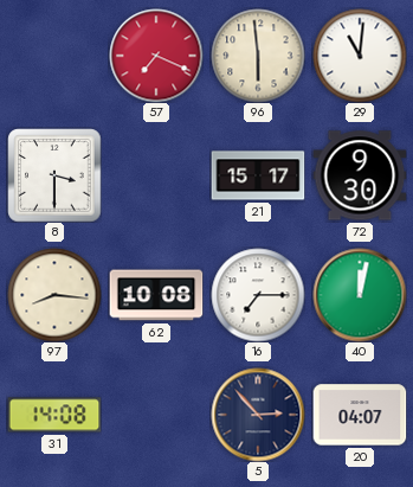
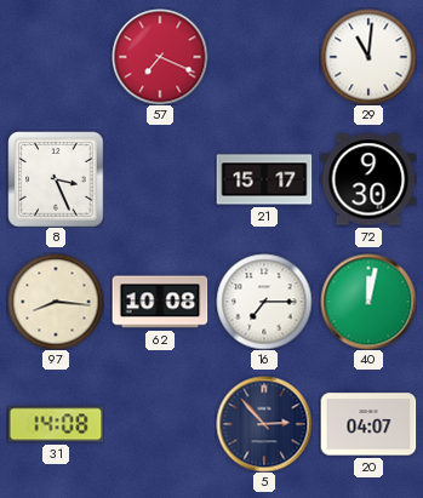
96: 5:59 -> none
8: 3:30 -> 3:26
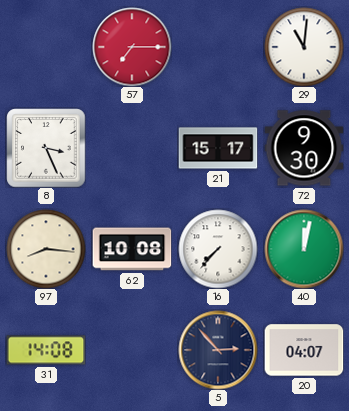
57: 7:19 -> 7:15
16: 7:15 -> 7:37
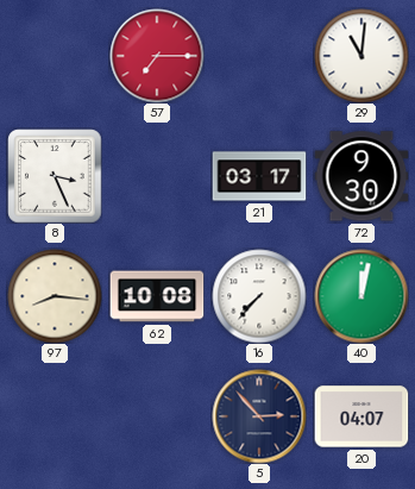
21: 15:17 -> 03:17
31: 14:08 -> none
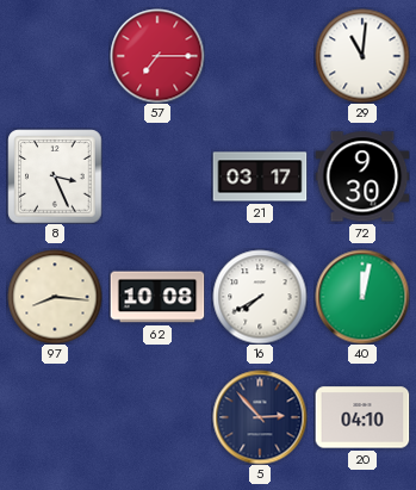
16: 7:37 -> 7:40
20: 04:07 -> 04:10
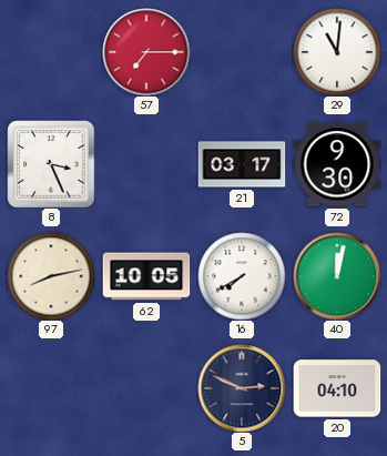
97: 8:16 -> 8:13
62: 10:08 -> 10:05
5: 2:53 -> 2:49
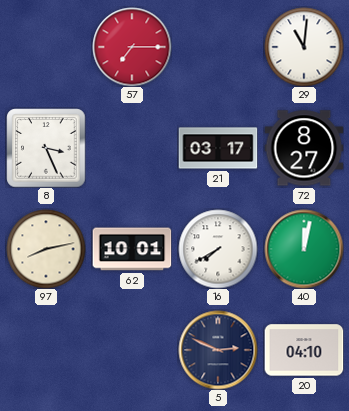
72: 9:30 -> 8:27
62: 10:05 -> 10:01
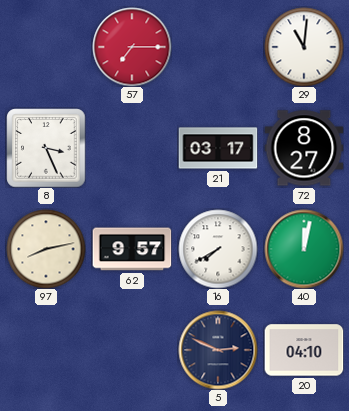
62: 10:01 -> 9:57
